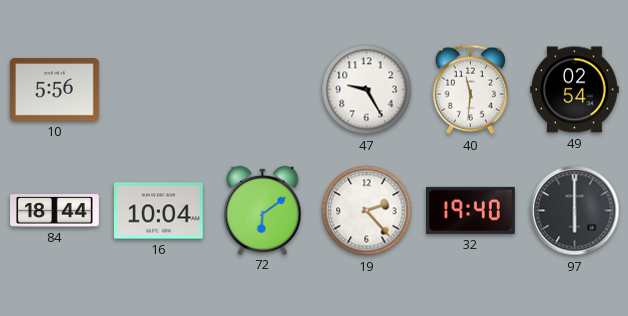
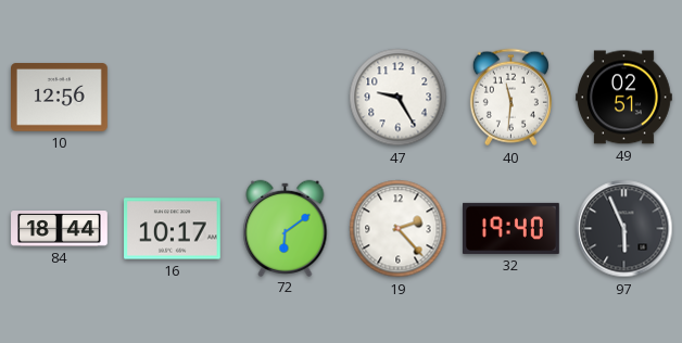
10: 5:56 -> 12:56
49: 02:54 -> 02:51
16: 10:04 -> 10:17
97: 6:00 -> 5:56
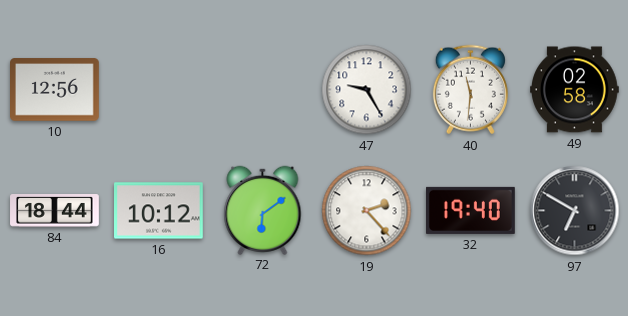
49: 02:51 -> 02:58
16: 10:17 -> 10:12
97: 5:56 -> 6:50
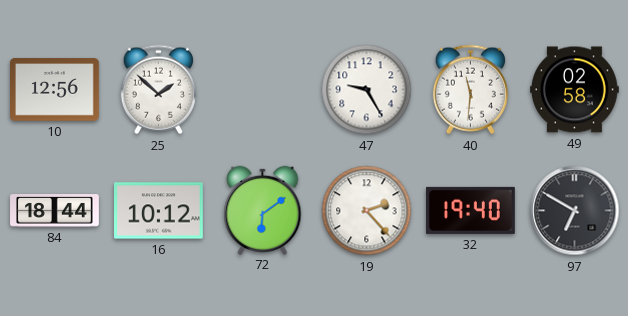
25: none -> 1:52
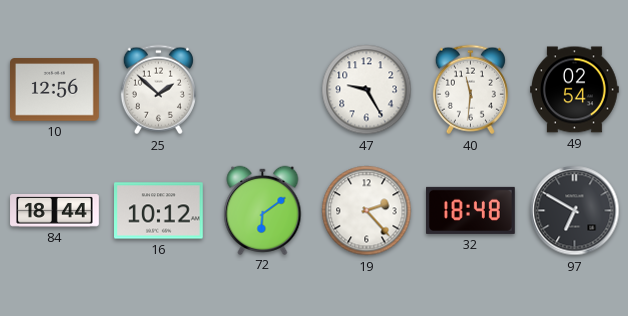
49: 02:58 -> 02:54
32: 19:40 -> 18:48
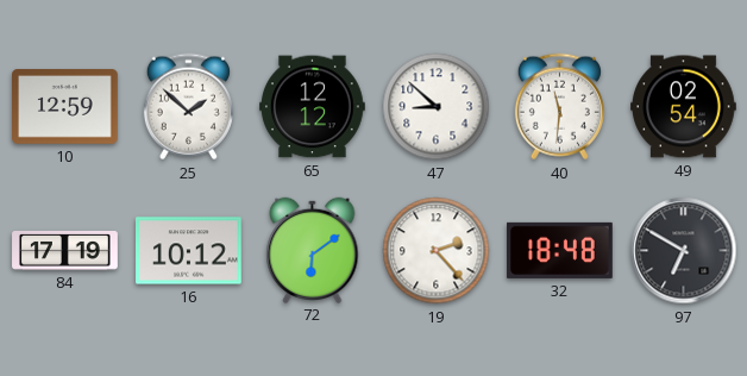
10: 12:56 -> 12:59
65: none -> 12:12
47: 9:25 -> 8:52
84: 18:44 -> 17:19
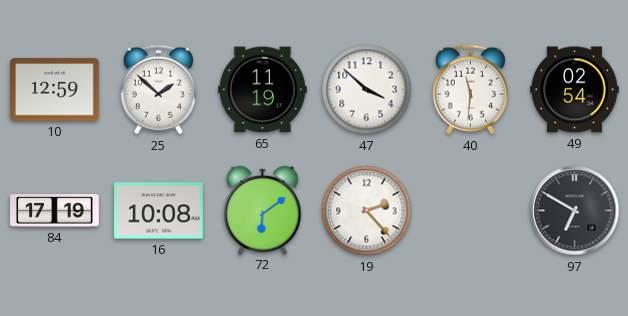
65: 12:12 -> 11:19
47: 8:52 -> 3:52
16: 10:12 -> 10:08
32: 18:48 -> none
